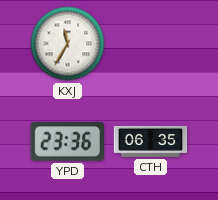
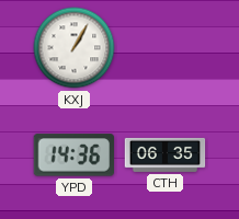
KXJ: 11:35 -> 1:05
YPD: 23:36 -> 14:36
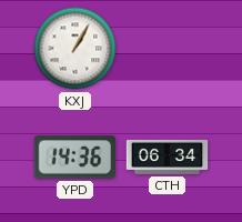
CTH: 06:35 -> 06:34
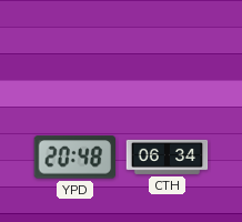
KXJ: 1:05 -> none
YPD: 14:36 -> 20:48
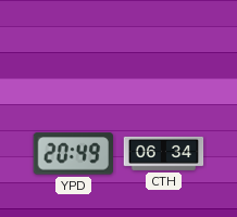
YPD: 20:48 -> 20:49
